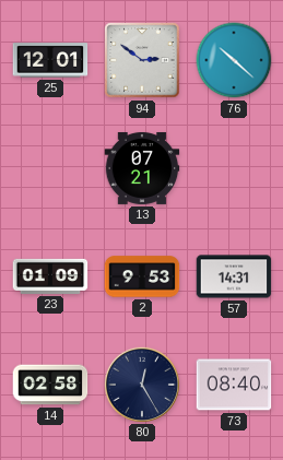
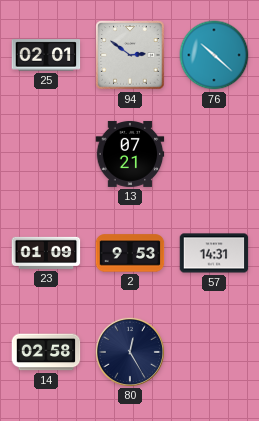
25: 12:01 -> 02:01
73: 08:40 -> none
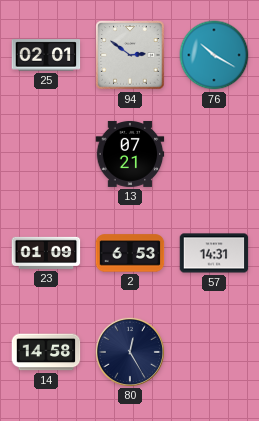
76: 10:22 -> 10:20
2: 9:53 -> 6:53
14: 02:58 -> 14:58
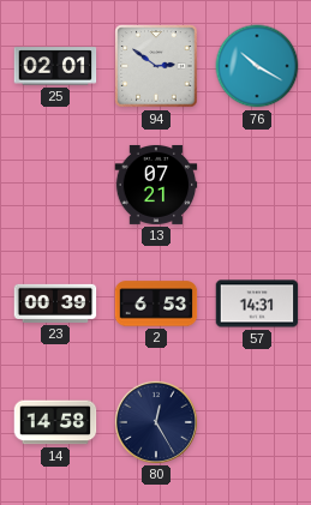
23: 01:09 -> 00:39
